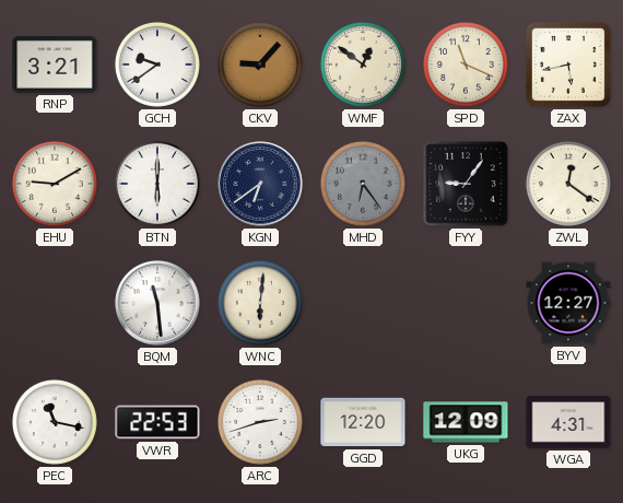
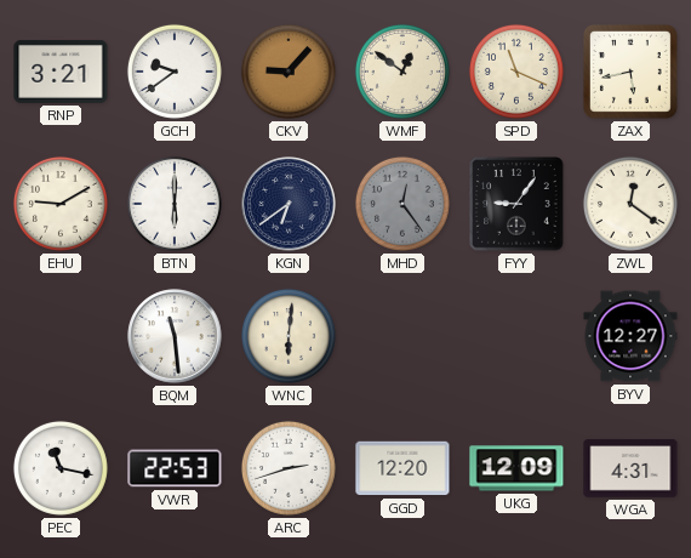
MHD: 6:24 -> 12:24
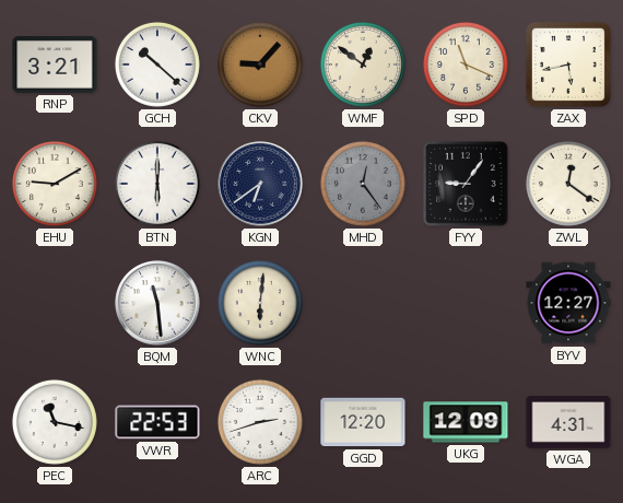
GCH: 9:39 -> 10:22
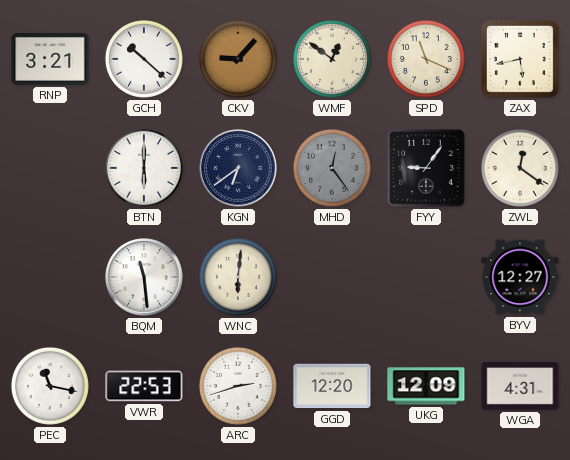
EHU: 9:10 -> none
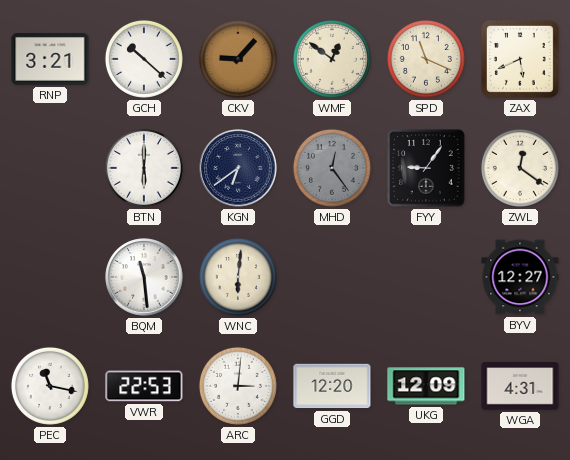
ZAX: 5:43 -> 5:41
ARC: 2:42 -> 3:01
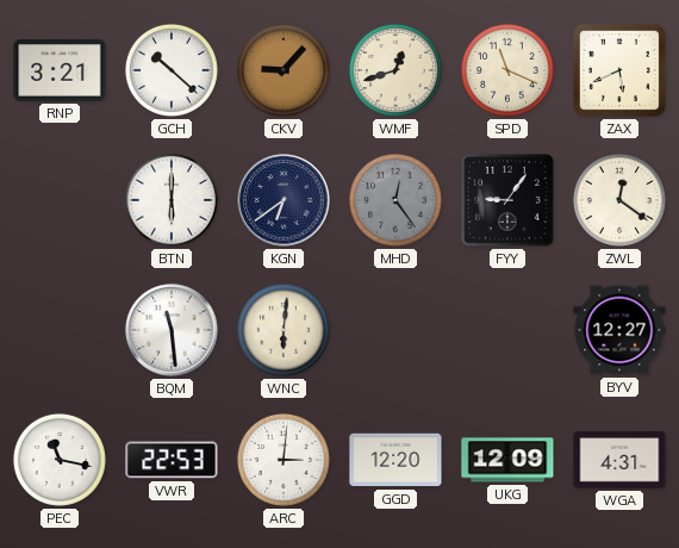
WMF: 12:51 -> 12:42
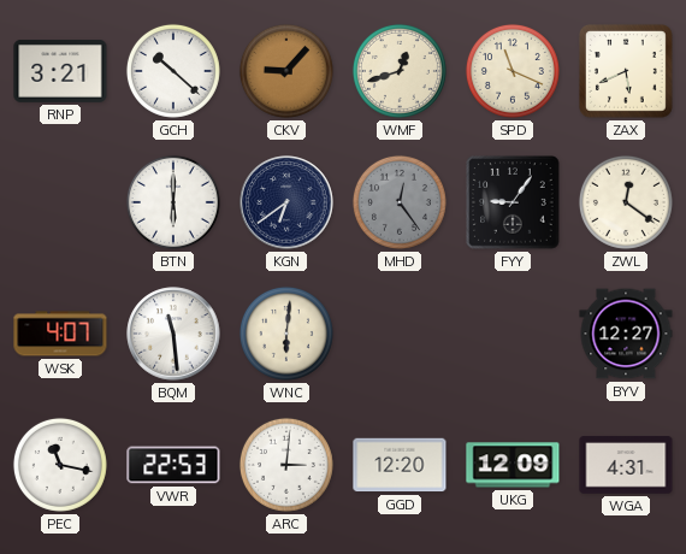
WSK: none -> 4:07
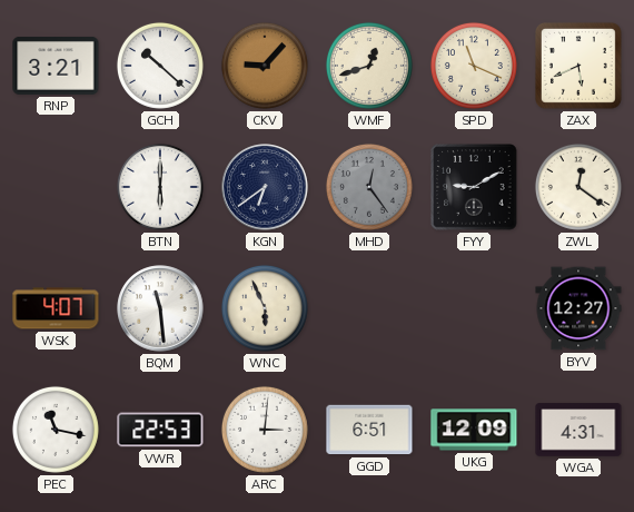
FYY: 9:06 -> 9:10
WNC: 6:01 -> 5:56
GGD: 12:20 -> 6:51
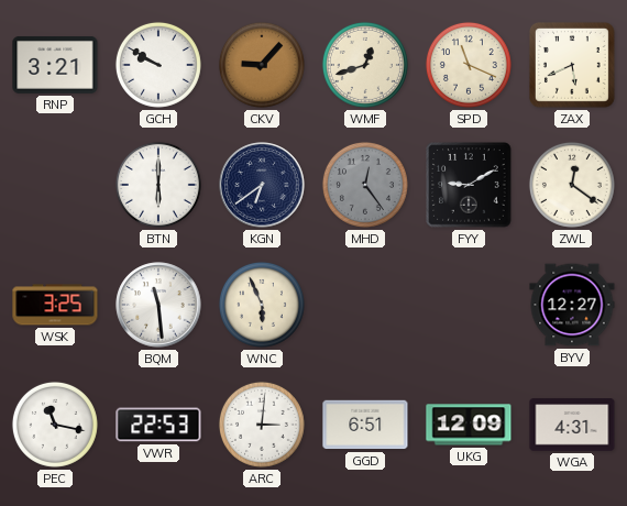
GCH: 10:22 -> 9:50
WSK: 4:07 -> 3:25
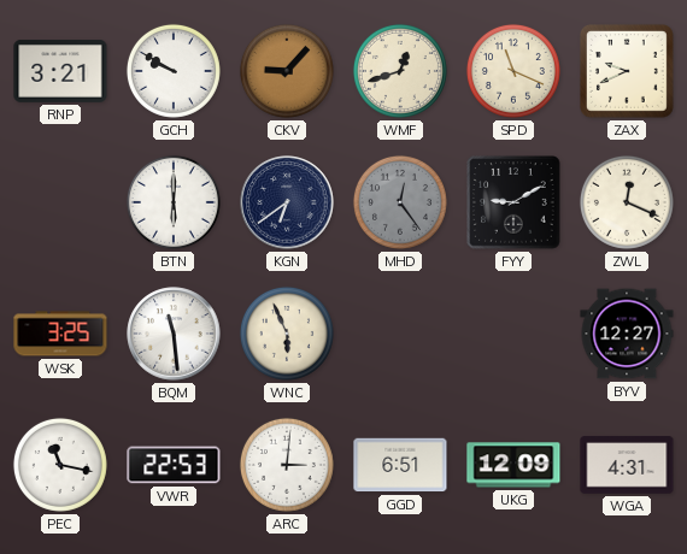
ZAX: 5:41 -> 9:41
ZWL: 12:21 -> 12:19
